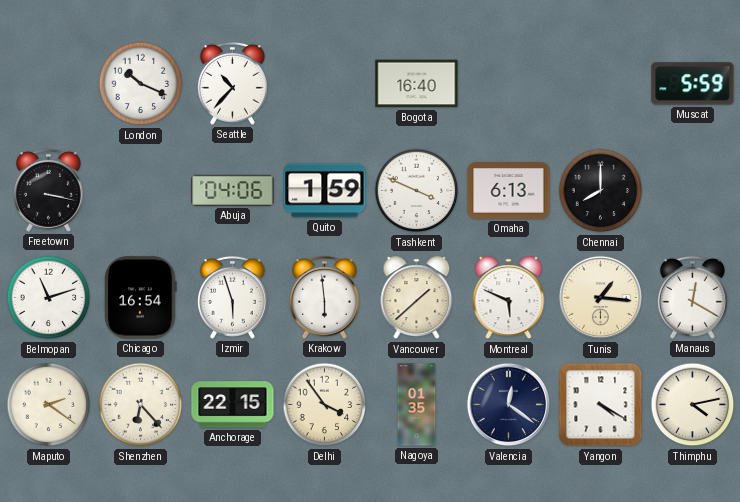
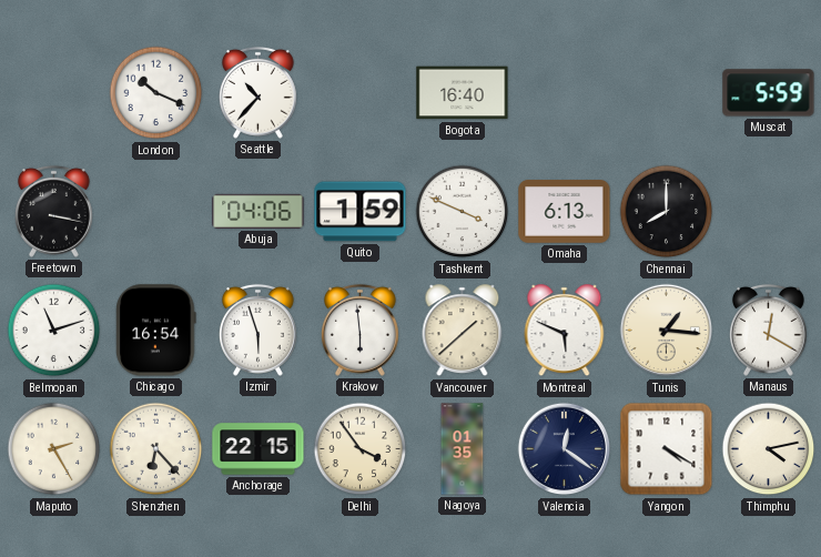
Maputo: 2:21 -> 2:25
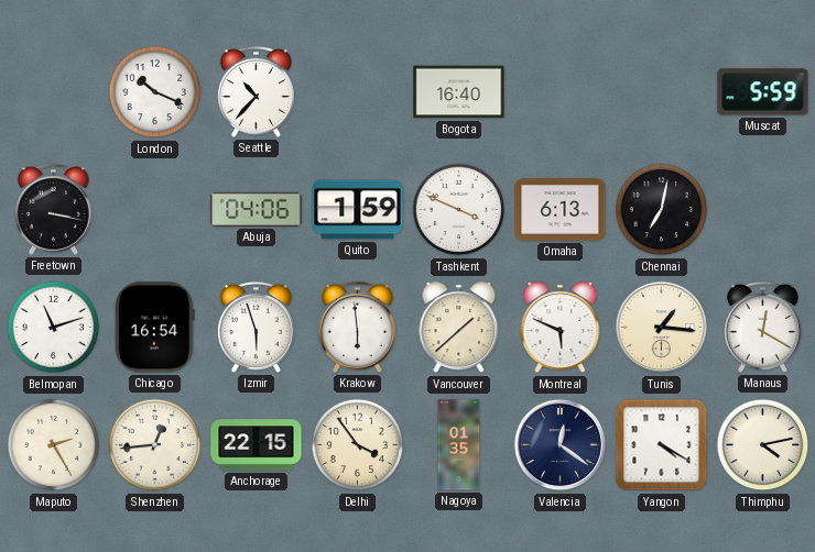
Chennai: 8:00 -> 7:02
Shenzhen: 6:23 -> 12:44
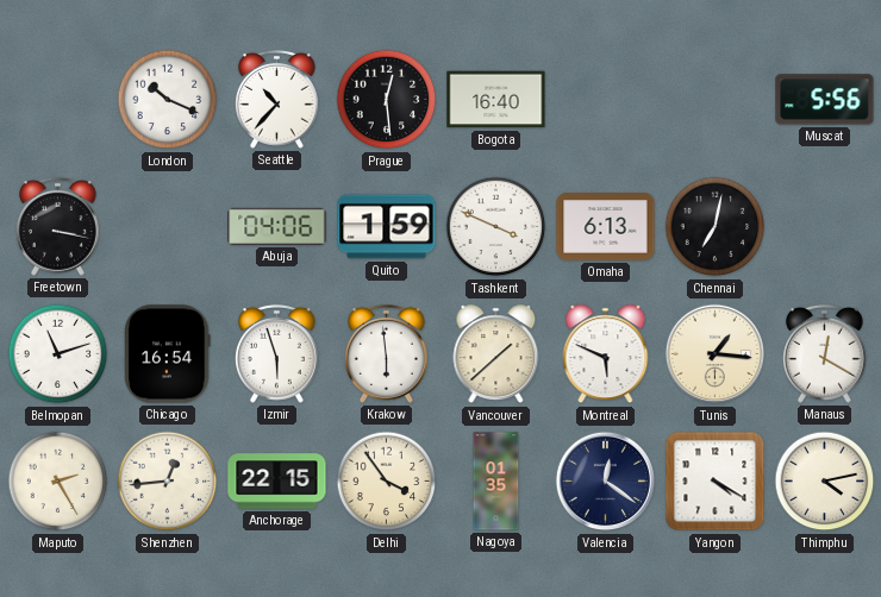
Prague: none -> 12:29
Muscat: 5:59 -> 5:56
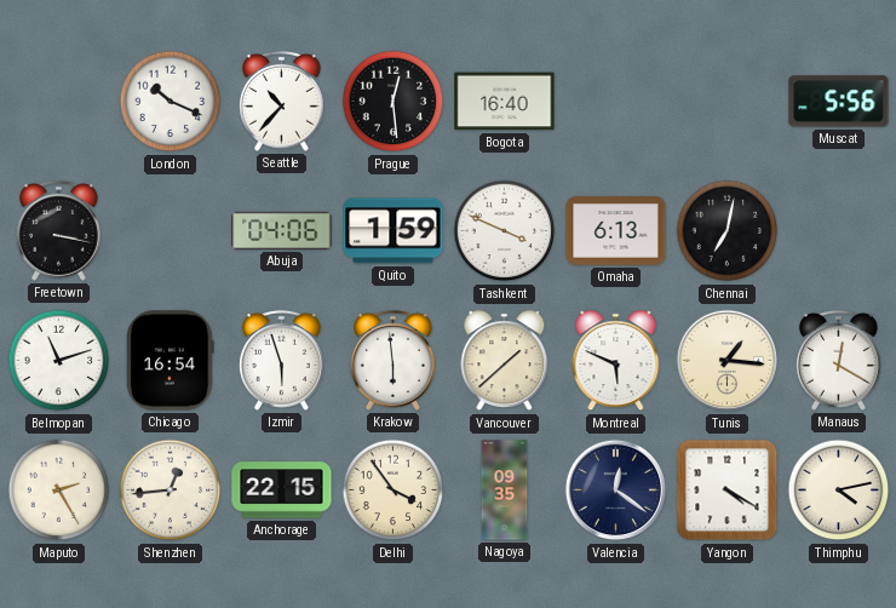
Nagoya: 01:35 -> 09:35
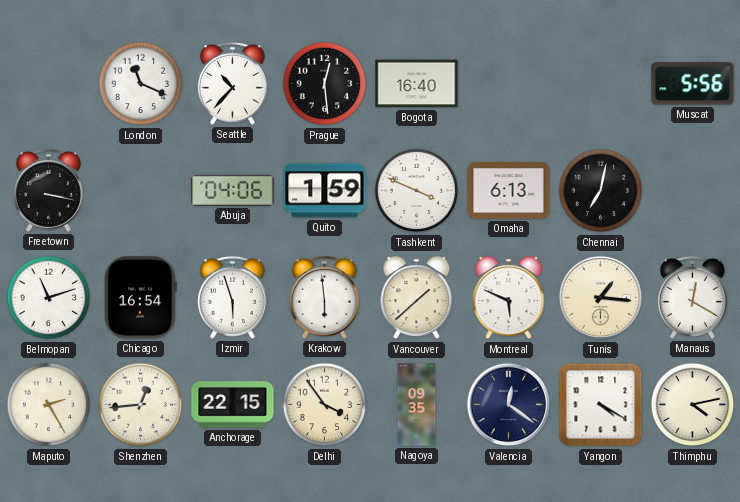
London: 10:19 -> 11:19
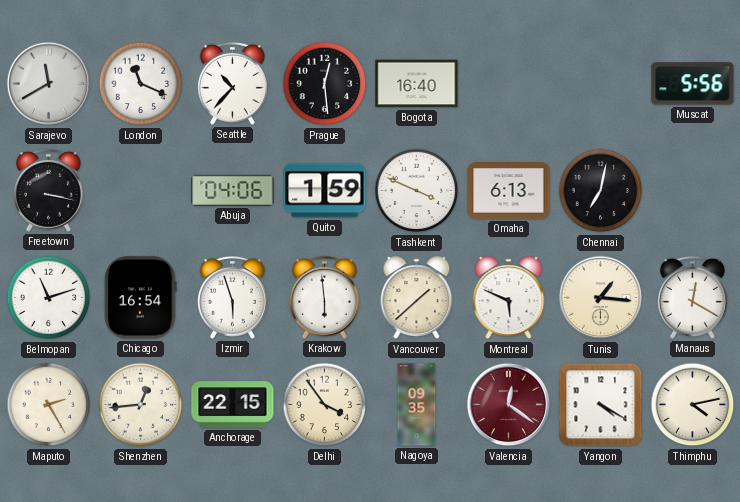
Sarajevo: none -> 11:40
Valencia dial: navy -> burgundy
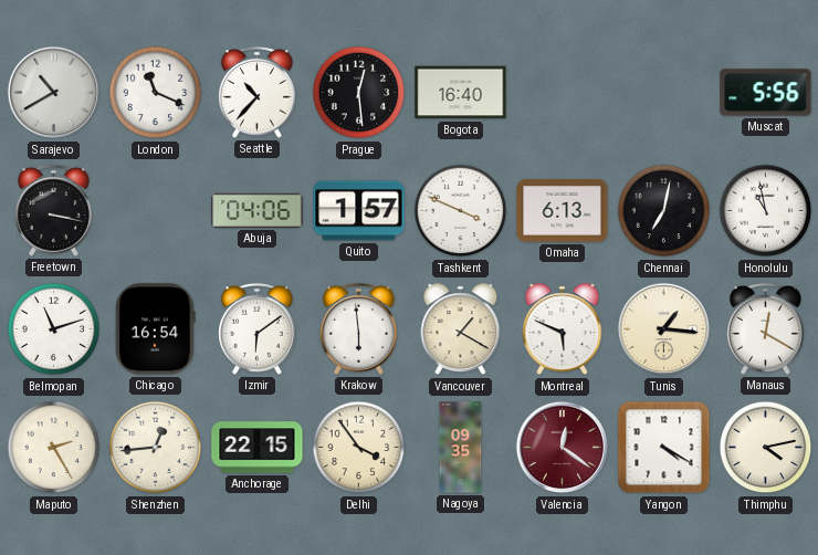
Sarajevo: 11:40 -> 10:40
Quito: 1:59 -> 1:57
Honolulu: none -> 10:58
Izmir: 5:57 -> 6:09
Vancouver: 1:38 -> 1:20
